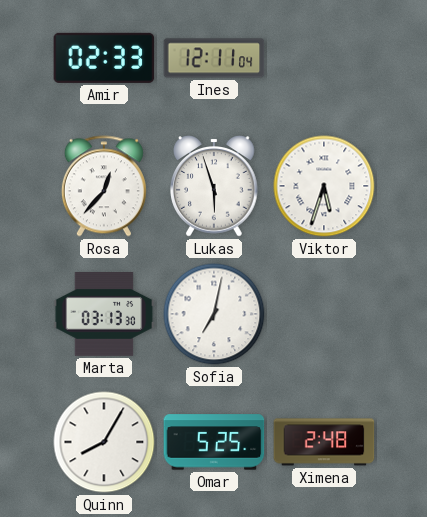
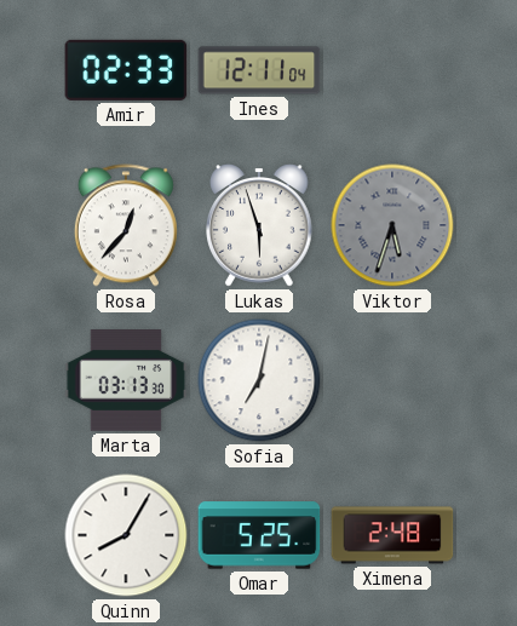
Viktor dial: white -> grey
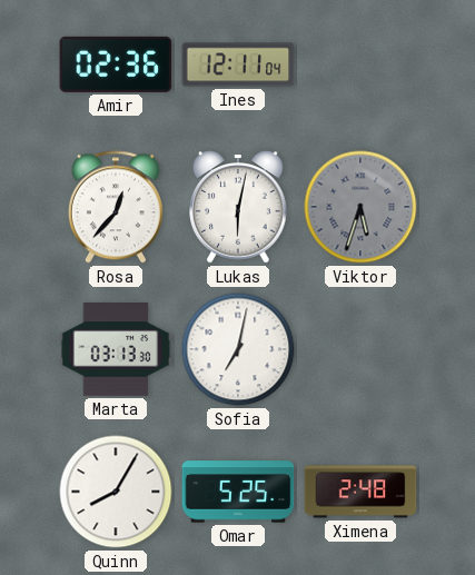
Amir: 02:33 -> 02:36
Lukas: 5:57 -> 6:02
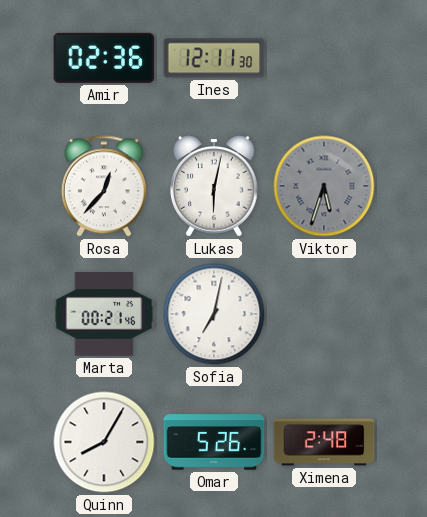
Ines: 12:11:04 -> 12:11:30
Marta: 03:13 -> 00:21
Omar: 5:25 -> 5:26
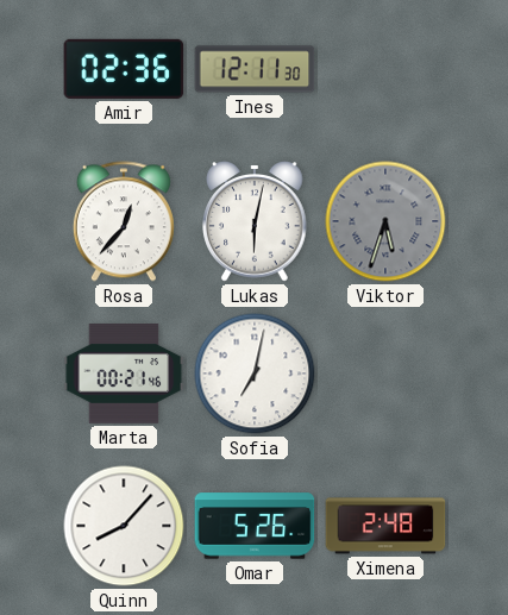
Quinn: 8:05 -> 8:07
